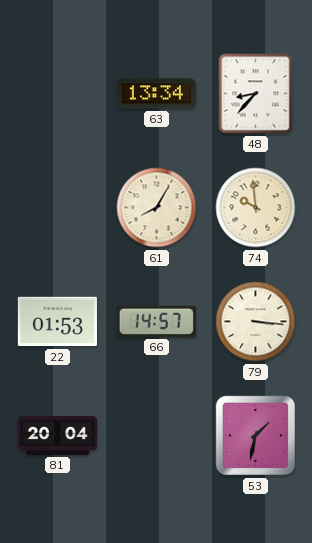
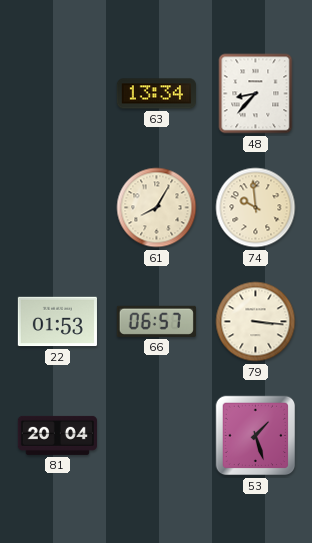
66: 14:57 -> 06:57
53: 1:32 -> 1:27
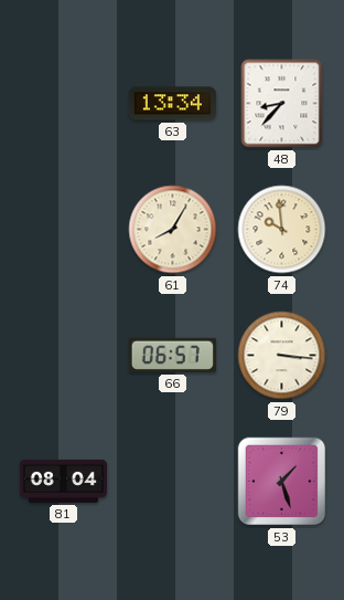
22: 01:53 -> none
81: 20:04 -> 08:04
